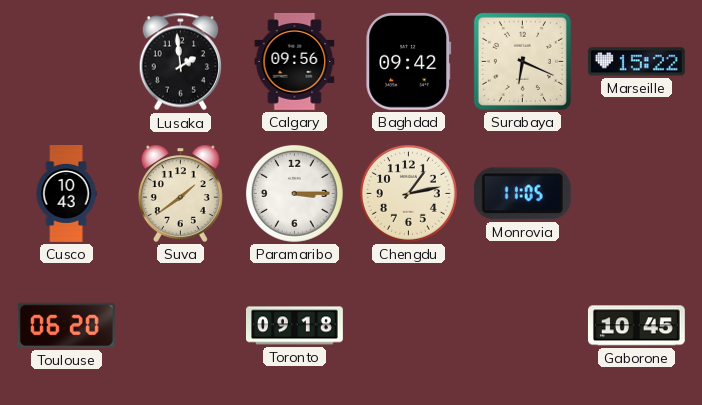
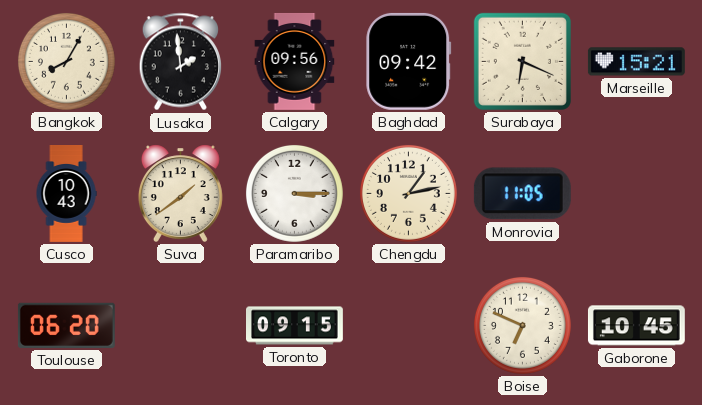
Bangkok: none -> 8:05
Marseille: 15:22 -> 15:21
Toronto: 09:18 -> 09:15
Boise: none -> 6:49
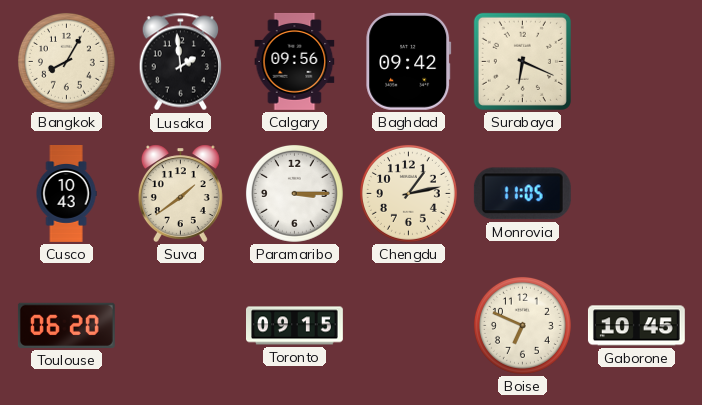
Marseille: 15:21 -> none
